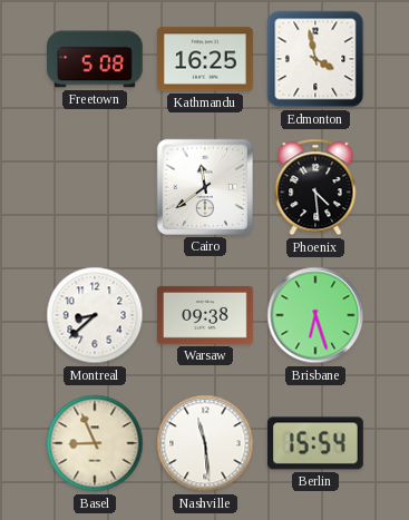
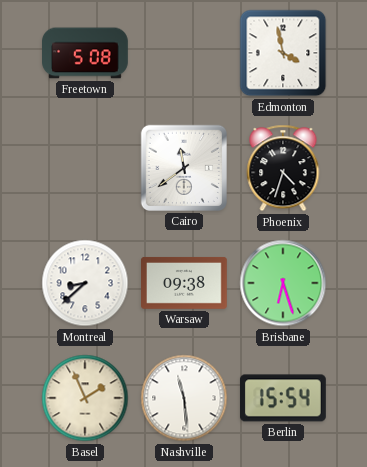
Kathmandu: 16:25 -> none
Phoenix: 4:29 -> 4:33
Basel: 8:56 -> 1:56
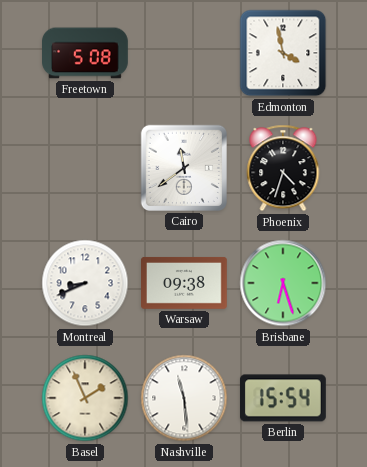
Montreal: 8:38 -> 8:41
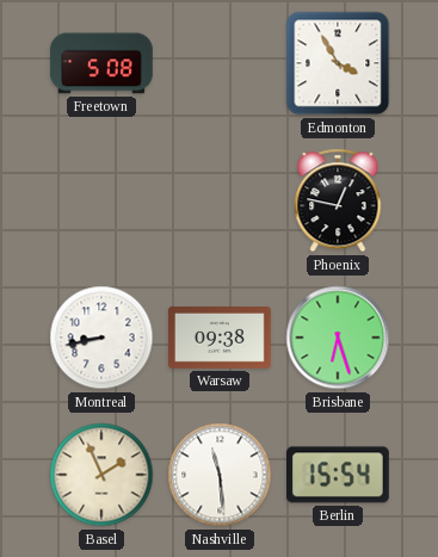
Edmonton: 3:58 -> 3:55
Cairo: 11:39 -> none
Phoenix: 4:33 -> 12:47
Montreal: 8:41 -> 8:43
